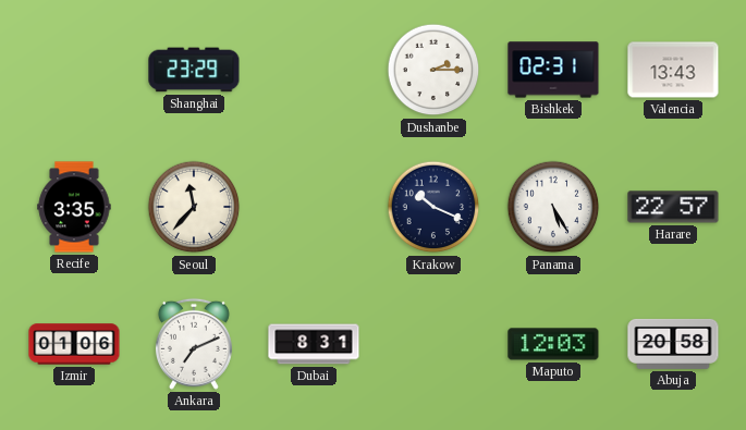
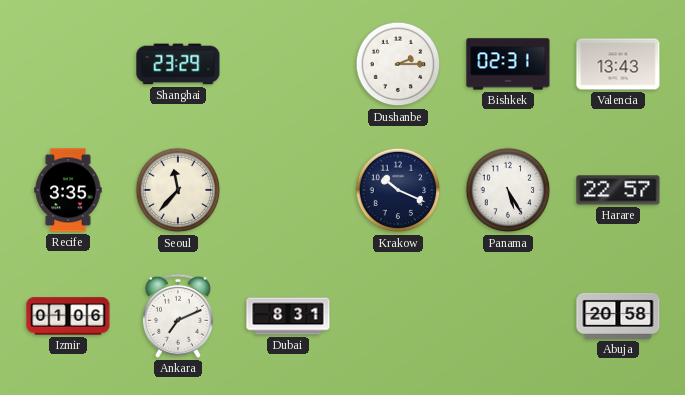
Maputo: 12:03 -> none
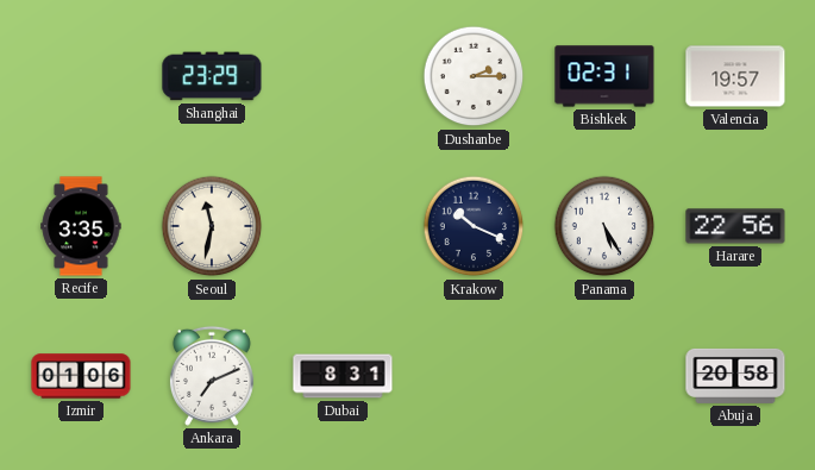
Valencia: 13:43 -> 19:57
Seoul: 11:37 -> 11:32
Harare: 22:57 -> 22:56
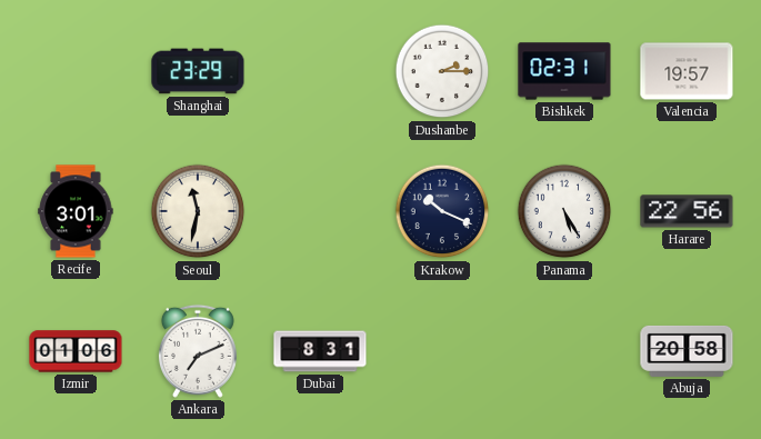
Recife: 3:35 -> 3:01
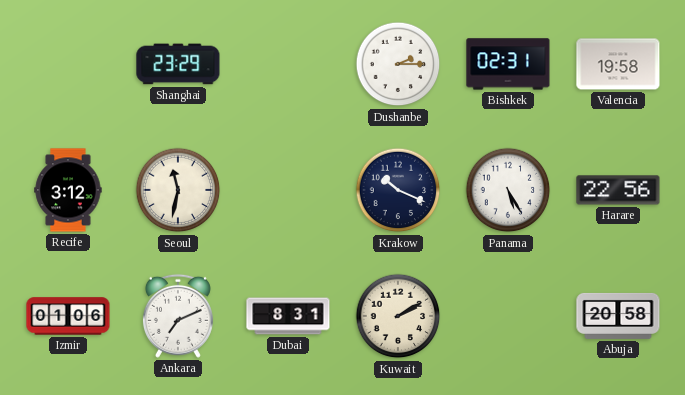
Valencia: 19:57 -> 19:58
Recife: 3:01 -> 3:12
Kuwait: none -> 2:10
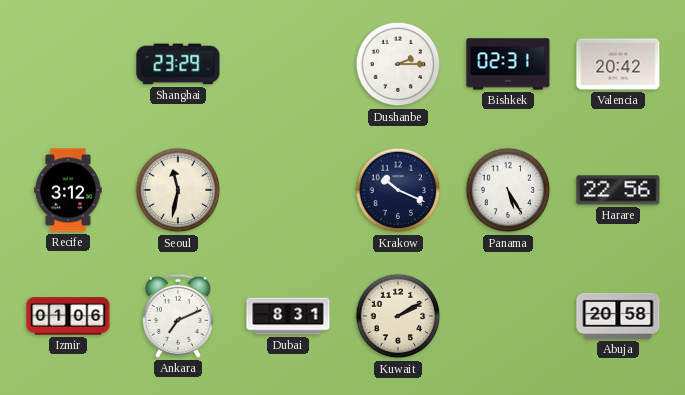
Valencia: 19:58 -> 20:42
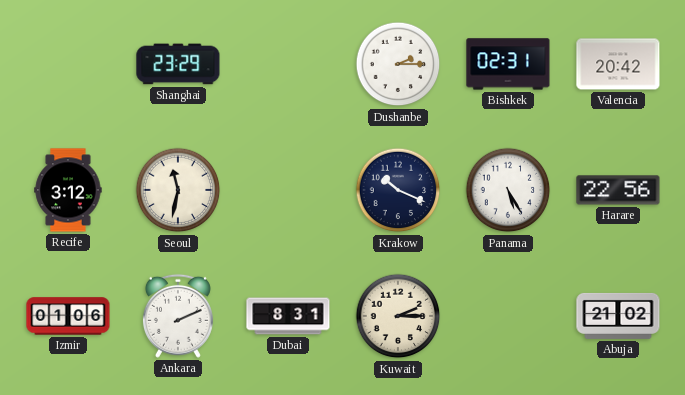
Ankara: 7:11 -> 2:11
Kuwait: 2:10 -> 2:15
Abuja: 20:58 -> 21:02
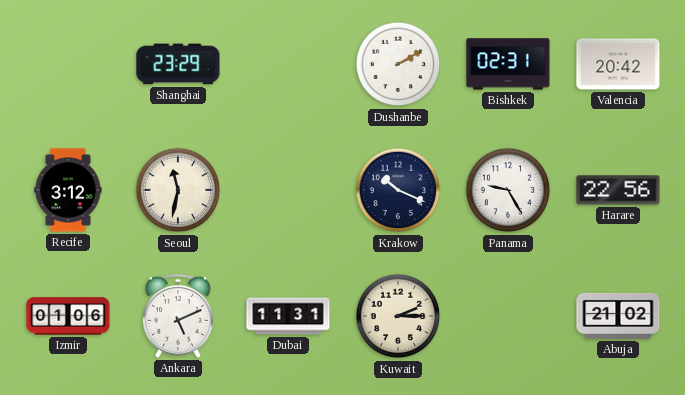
Dushanbe: 2:15 -> 2:10
Panama: 5:25 -> 9:25
Ankara: 2:11 -> 5:11
Dubai: 8:31 -> 11:31
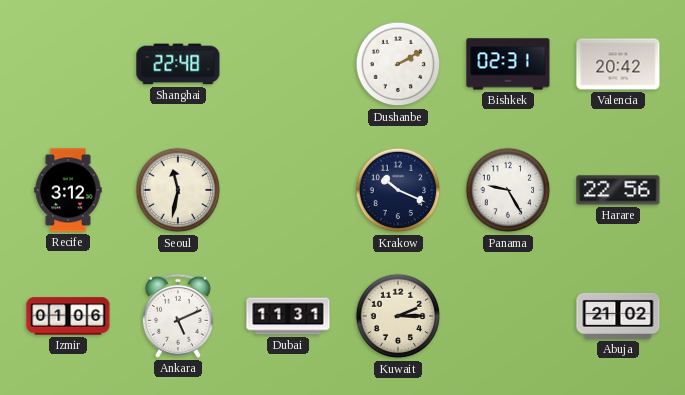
Shanghai: 23:29 -> 22:48
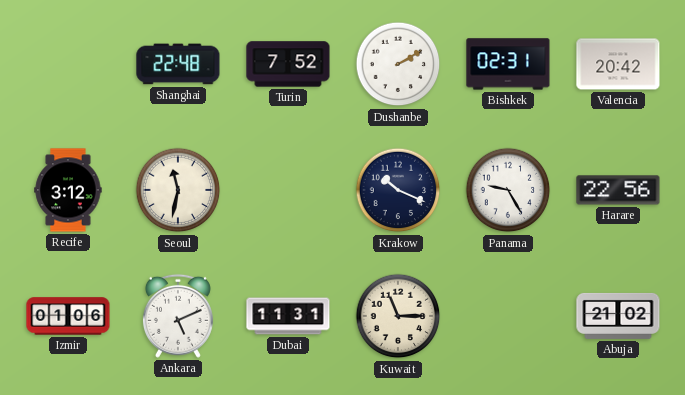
Turin: none -> 7:52
Kuwait: 2:15 -> 11:15
